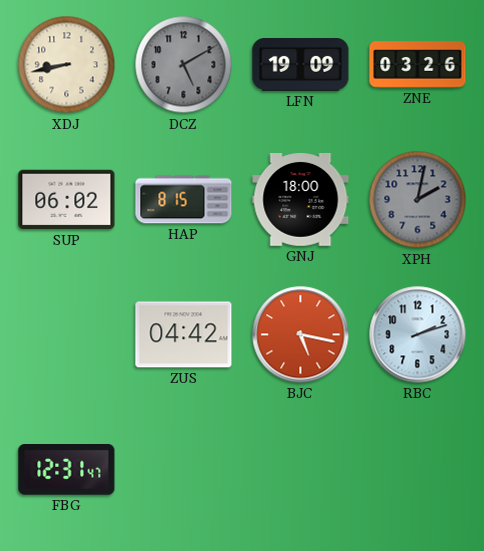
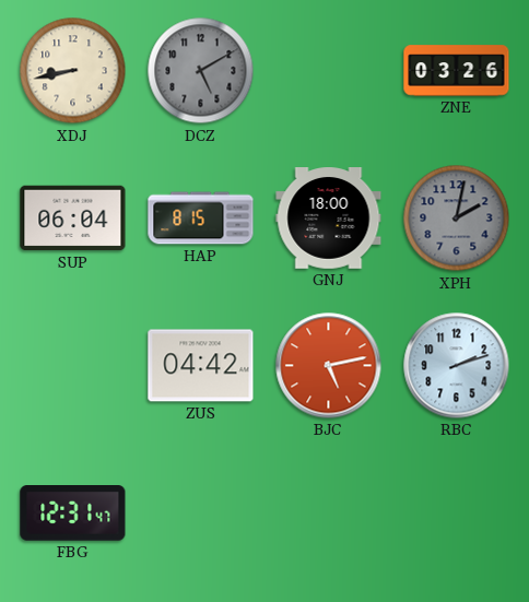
LFN: 19:09 -> none
SUP: 06:02 -> 06:04
BJC: 5:17 -> 5:13
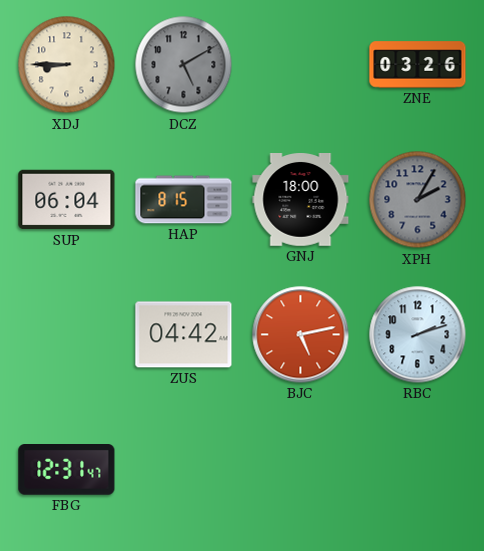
XDJ: 8:43 -> 8:45
XPH: 2:02 -> 2:05
